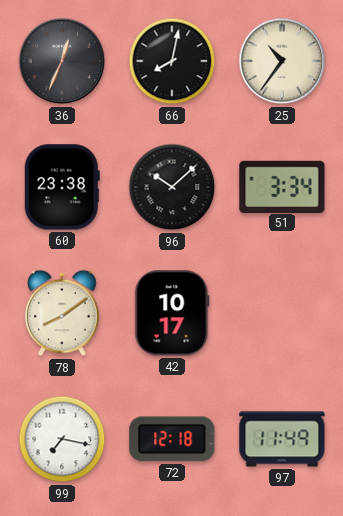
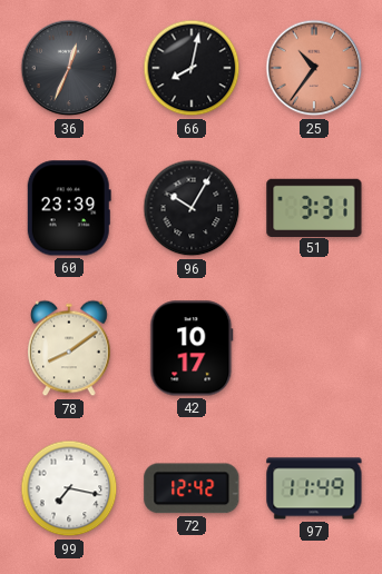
25 dial: cream -> salmon
60: 23:38 -> 23:39
96: 10:08 -> 10:05
51: 3:34 -> 3:31
72: 12:18 -> 12:42
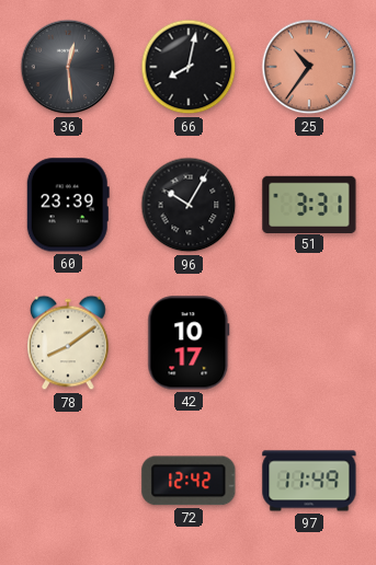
36: 12:34 -> 12:29
99: 7:17 -> none
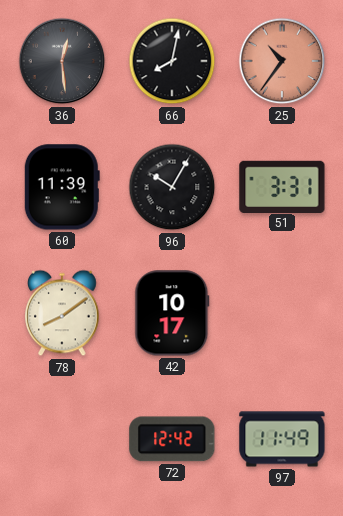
60: 23:39 -> 11:39
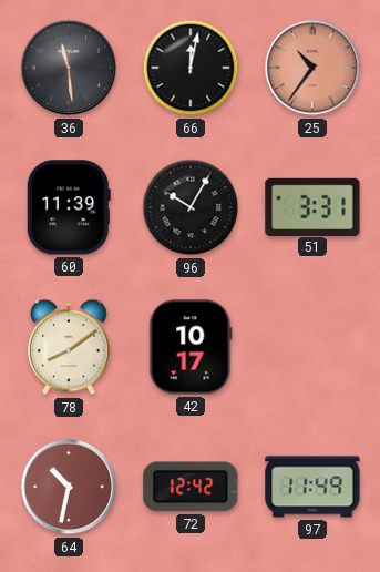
36: 12:29 -> 11:29
66: 8:02 -> 12:02
64: none -> 10:32
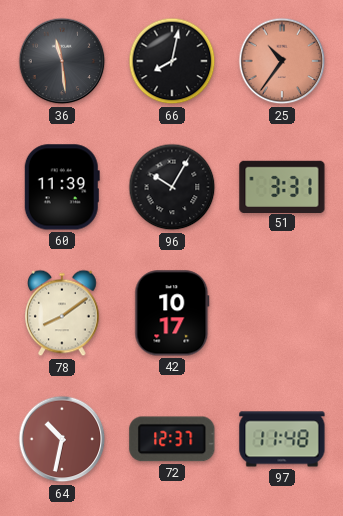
66: 12:02 -> 8:02
72: 12:42 -> 12:37
97: 11:49 -> 11:48
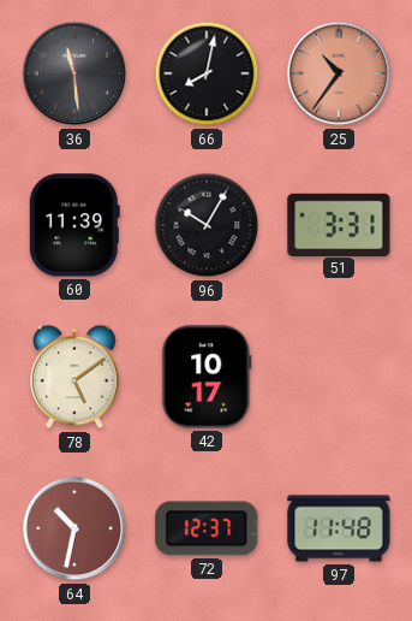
78: 8:09 -> 5:09
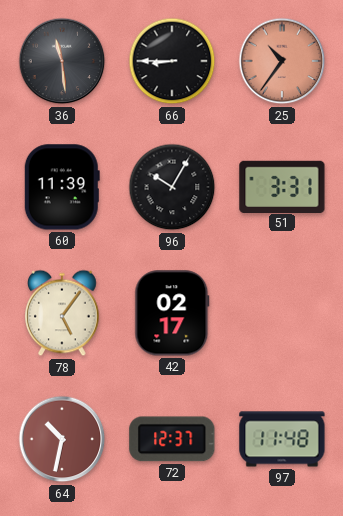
66: 8:02 -> 8:45
78: 5:09 -> 5:06
42: 10:17 -> 02:17
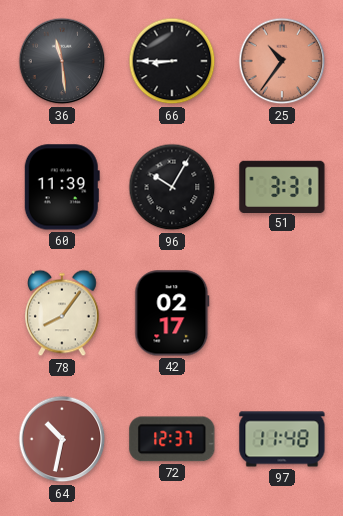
78: 5:06 -> 8:06
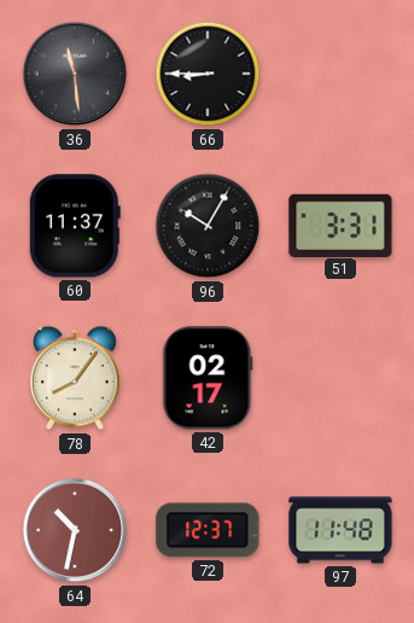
25: 10:36 -> none
60: 11:39 -> 11:37
